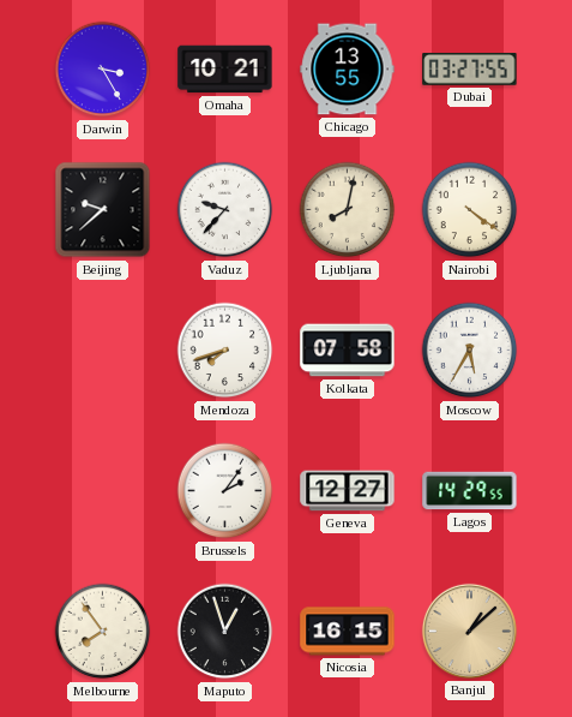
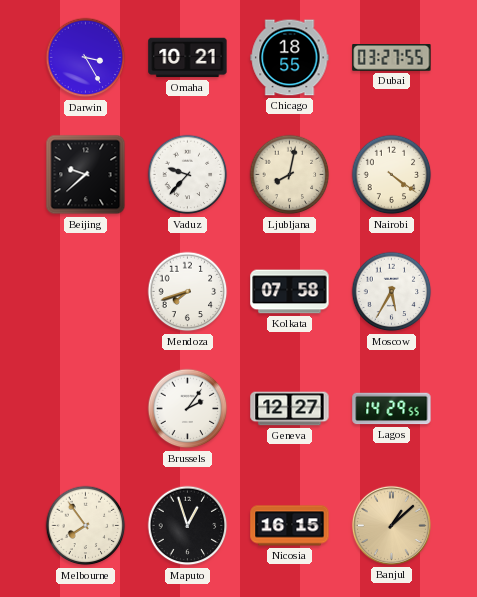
Chicago: 13:55 -> 18:55
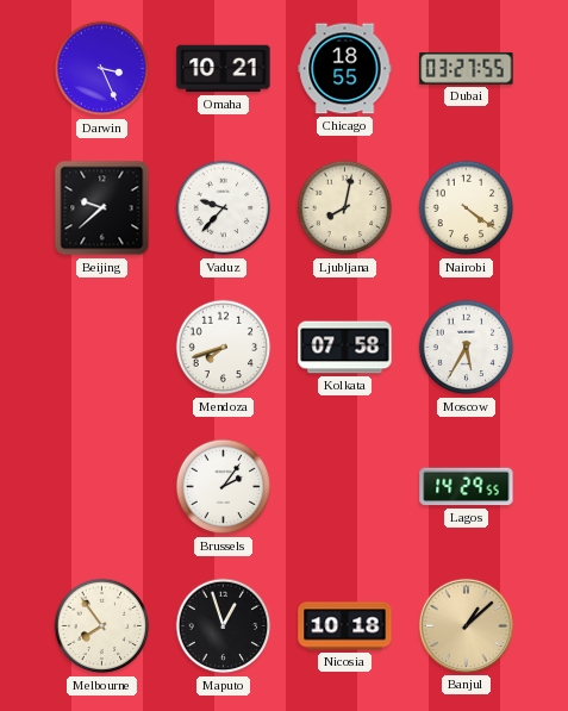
Darwin: 3:25 -> 3:26
Geneva: 12:27 -> none
Nicosia: 16:15 -> 10:18
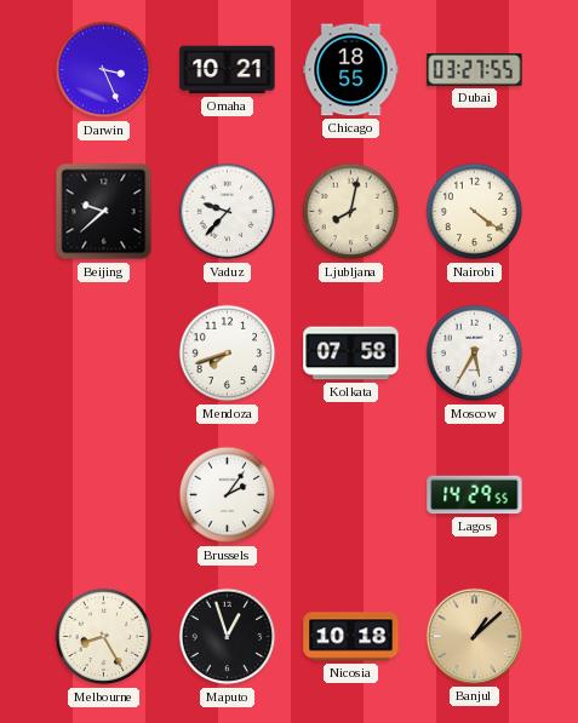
Melbourne: 7:54 -> 8:25
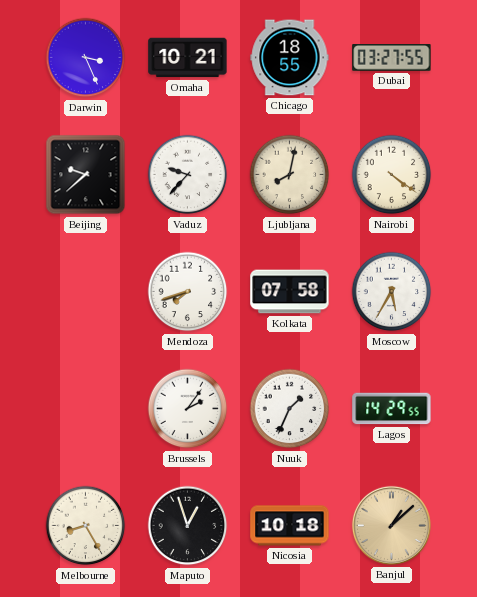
Nuuk: none -> 1:34
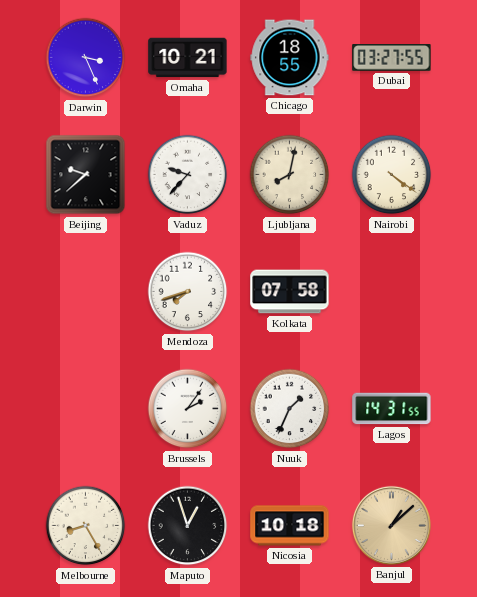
Moscow: 5:35 -> none
Lagos: 14:29 -> 14:31
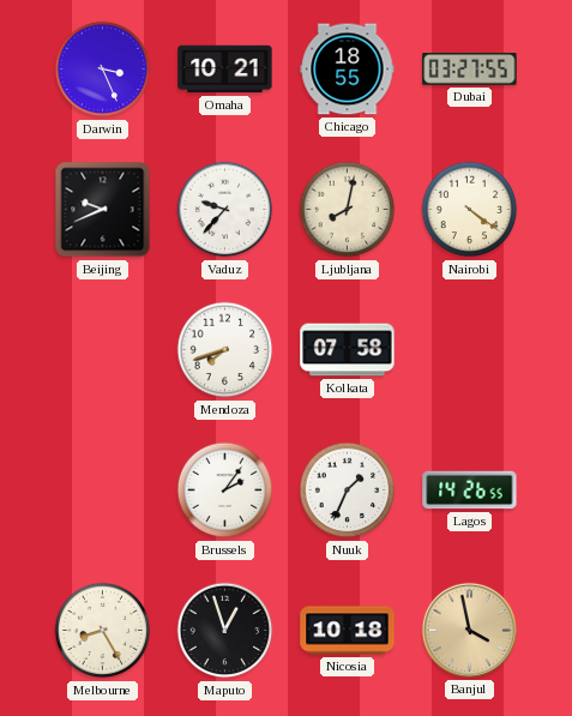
Beijing: 9:38 -> 9:41
Lagos: 14:31 -> 14:26
Banjul: 1:08 -> 3:58
